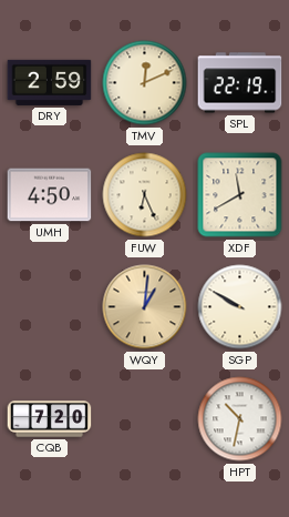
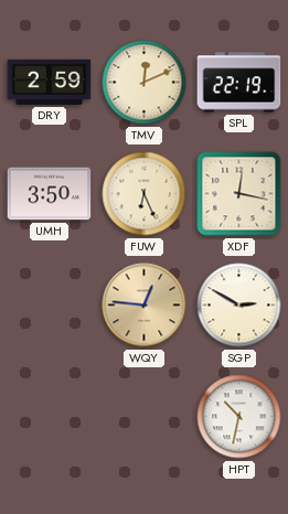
UMH: 4:50 -> 3:50
XDF: 11:40 -> 12:17
WQY: 1:01 -> 12:46
SGP: 9:50 -> 2:50
CQB: 7:20 -> none
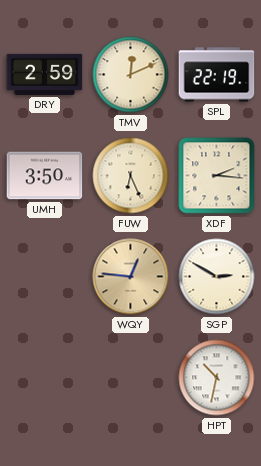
XDF: 12:17 -> 2:16
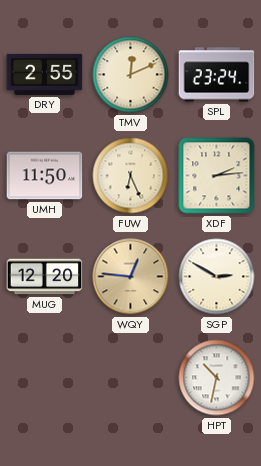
DRY: 2:59 -> 2:55
SPL: 22:19 -> 23:24
UMH: 3:50 -> 11:50
XDF: 2:16 -> 2:14
MUG: none -> 12:20
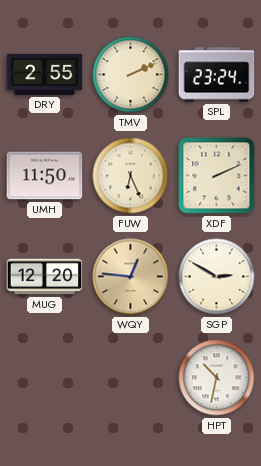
TMV: 12:11 -> 2:11
XDF: 2:14 -> 2:11
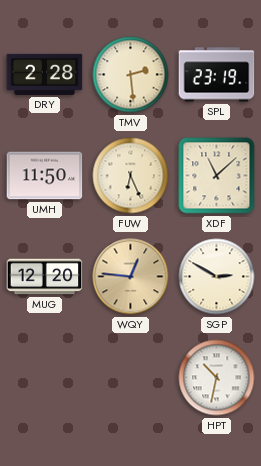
DRY: 2:55 -> 2:28
TMV: 2:11 -> 2:29
SPL: 23:24 -> 23:19
XDF: 2:11 -> 11:08
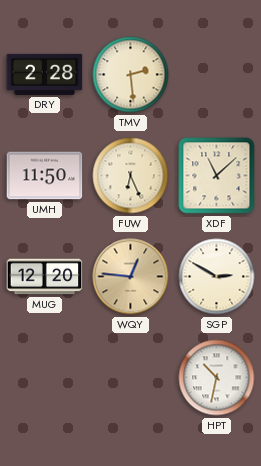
SPL: 23:19 -> none
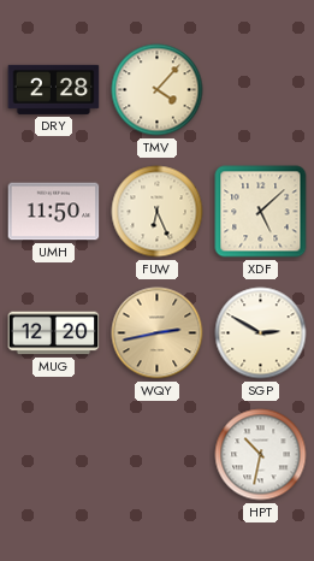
TMV: 2:29 -> 4:07
XDF: 11:08 -> 5:08
WQY: 12:46 -> 2:43
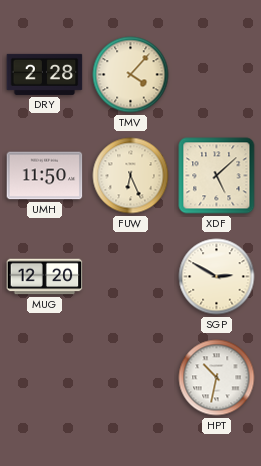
WQY: 2:43 -> none
